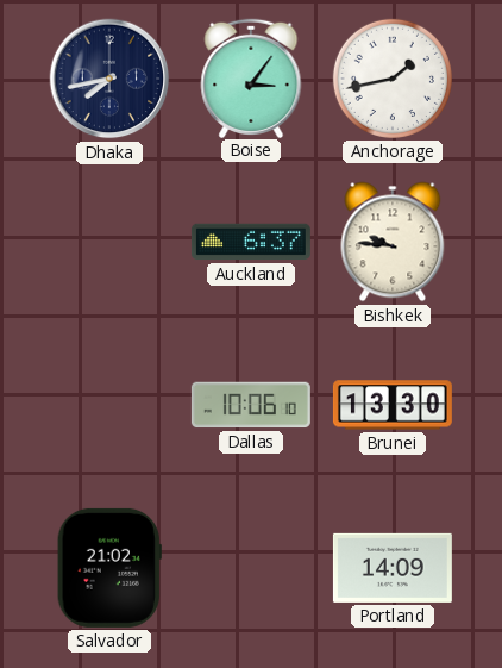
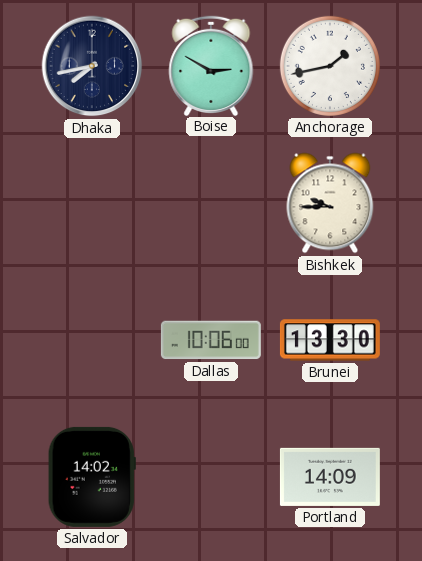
Boise: 3:06 -> 2:50
Auckland: 6:37 -> none
Bishkek: 9:46 -> 9:45
Dallas: 10:06:10 -> 10:06:00
Salvador: 21:02 -> 14:02
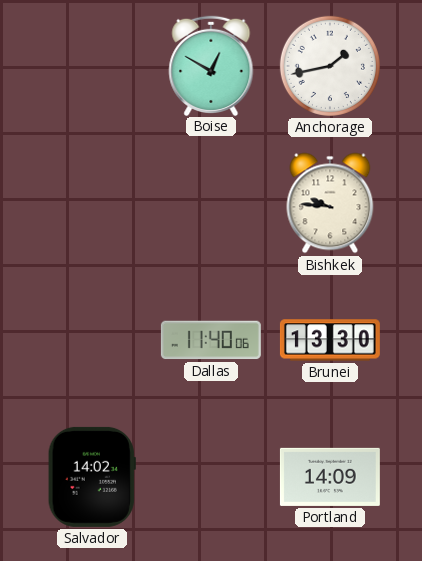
Dhaka: 7:43 -> none
Boise: 2:50 -> 12:50
Bishkek: 9:45 -> 9:46
Dallas: 10:06 -> 11:40
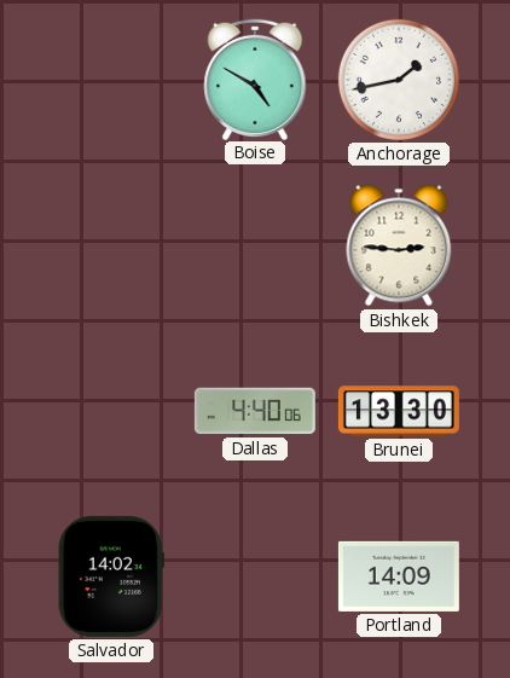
Boise: 12:50 -> 4:50
Bishkek: 9:46 -> 2:46
Dallas: 11:40 -> 4:40
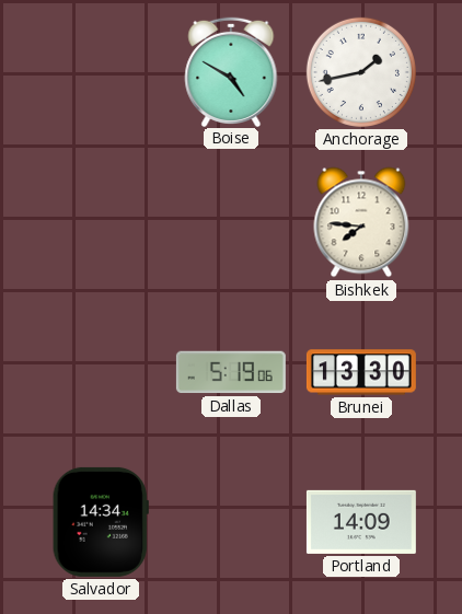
Bishkek: 2:46 -> 7:46
Dallas: 4:40 -> 5:19
Salvador: 14:02 -> 14:34
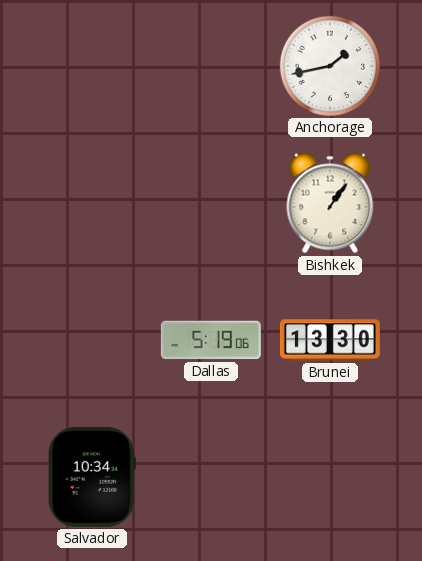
Boise: 4:50 -> none
Bishkek: 7:46 -> 1:06
Salvador: 14:34 -> 10:34
Portland: 14:09 -> none
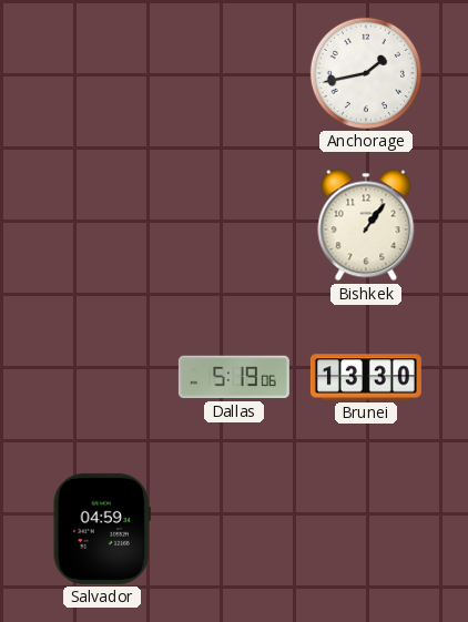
Salvador: 10:34 -> 04:59
